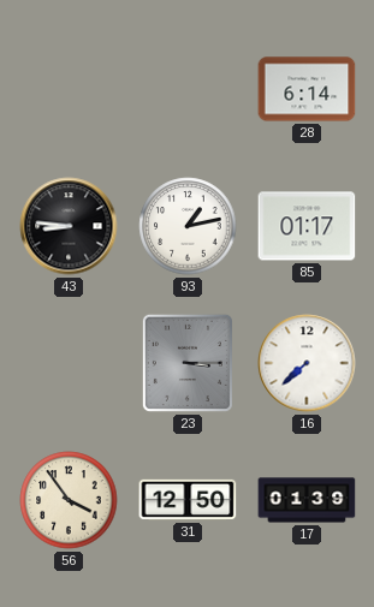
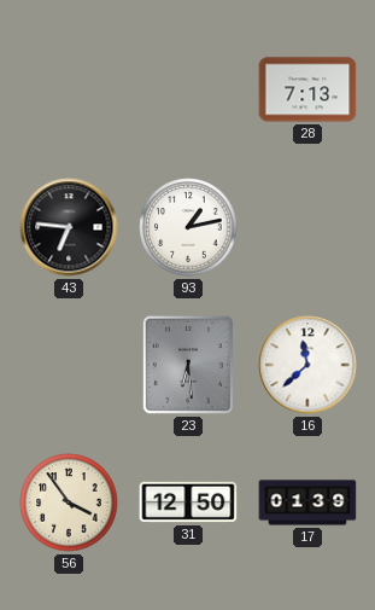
28: 6:14 -> 7:13
43: 8:46 -> 6:46
85: 01:17 -> none
23: 3:15 -> 6:29
16: 7:38 -> 11:38
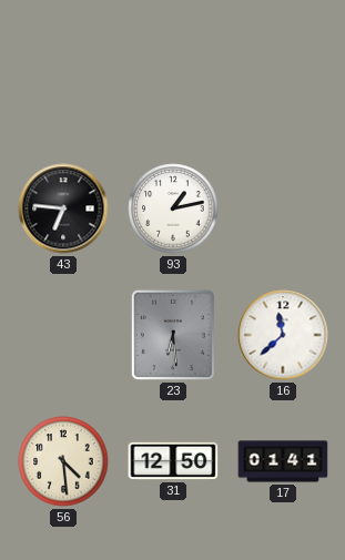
28: 7:13 -> none
56: 3:54 -> 4:29
17: 01:39 -> 01:41
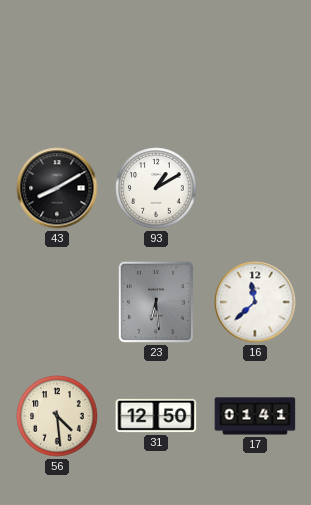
43: 6:46 -> 8:10
93: 1:13 -> 1:10
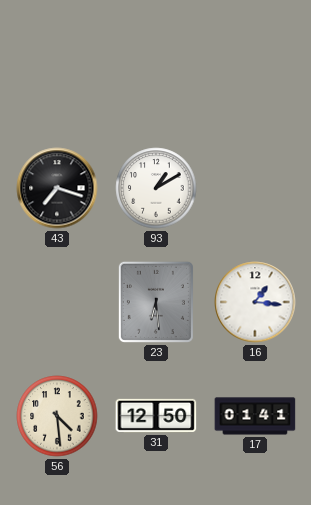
43: 8:10 -> 7:18
16: 11:38 -> 1:16
